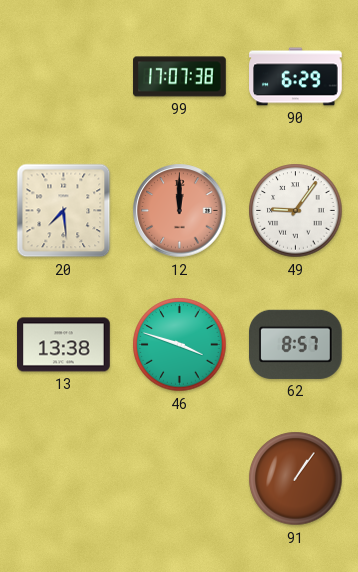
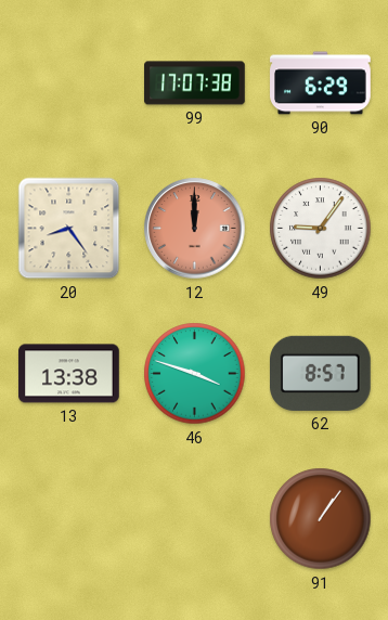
20: 7:29 -> 8:24
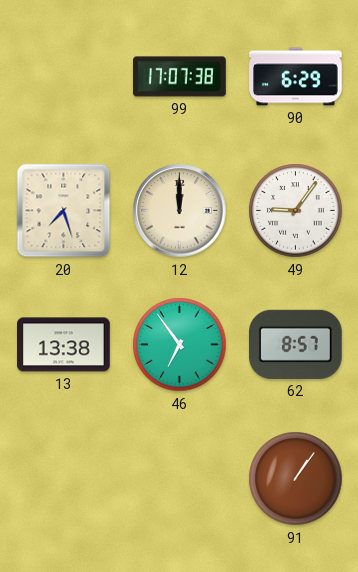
20: 8:24 -> 7:27
12 dial: salmon -> cream
46: 3:48 -> 6:54
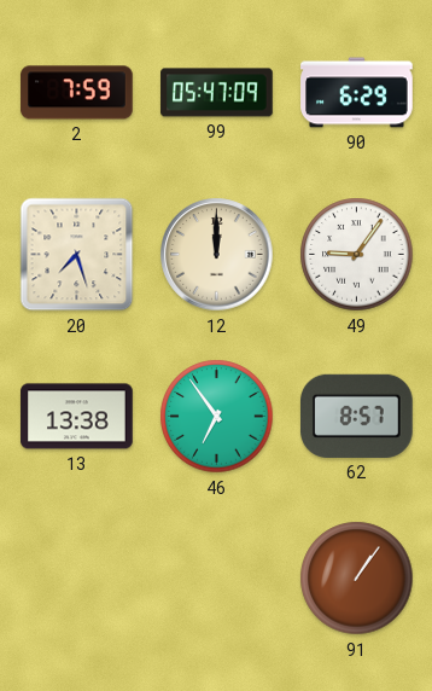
2: none -> 7:59
99: 17:07 -> 05:47
